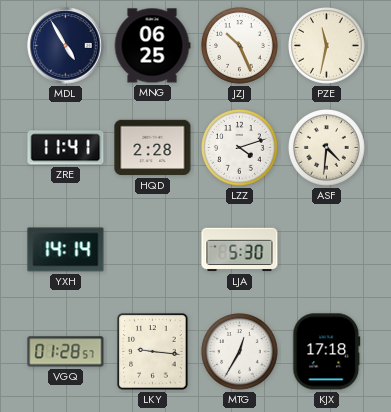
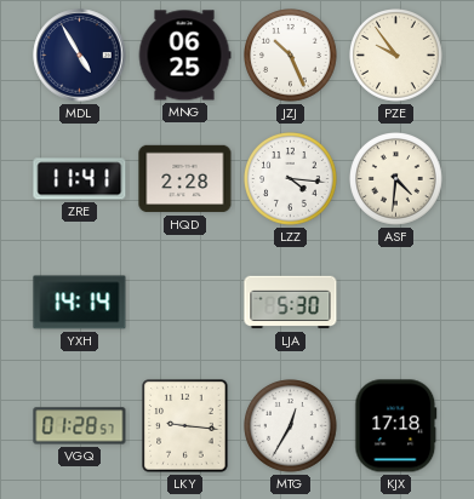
PZE: 11:32 -> 9:54
LZZ: 4:12 -> 4:16
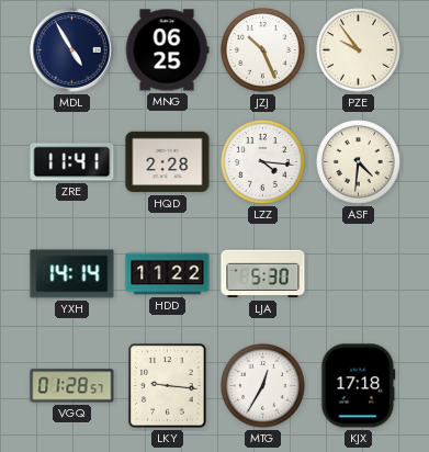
HDD: none -> 11:22
